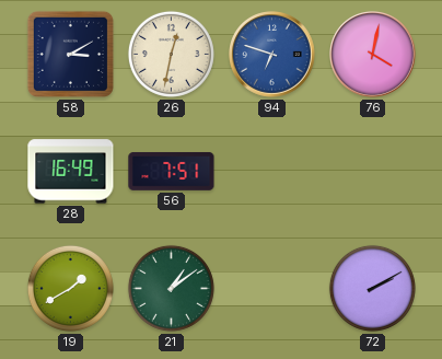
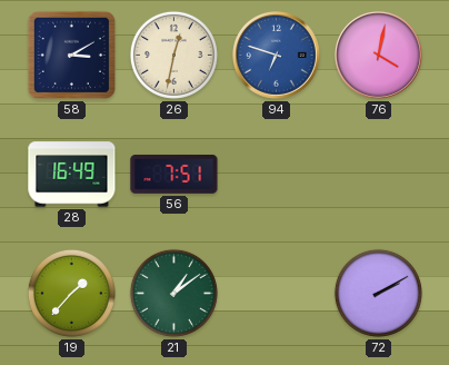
19: 1:40 -> 1:37
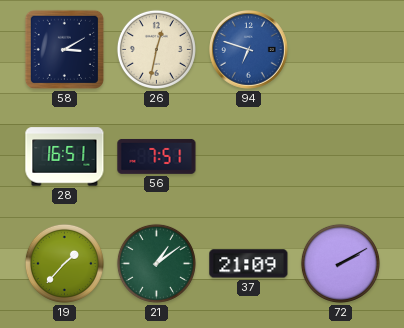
76: 4:02 -> none
28: 16:49 -> 16:51
37: none -> 21:09
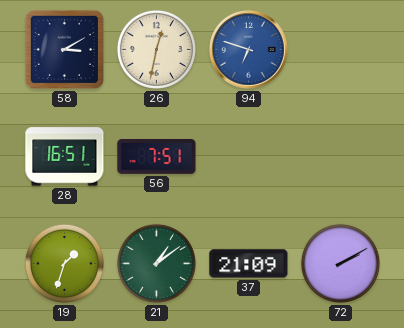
19: 1:37 -> 1:33
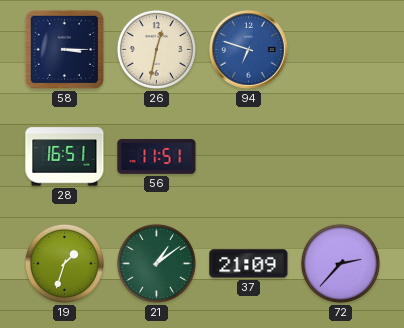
58: 3:10 -> 3:15
56: 7:51 -> 11:51
72: 2:10 -> 2:37
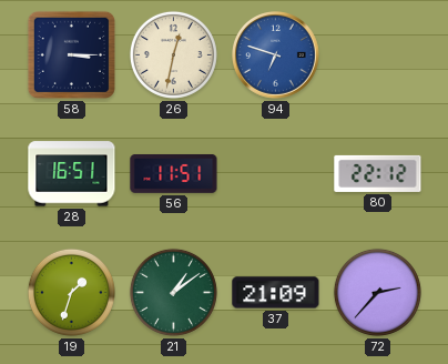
80: none -> 22:12
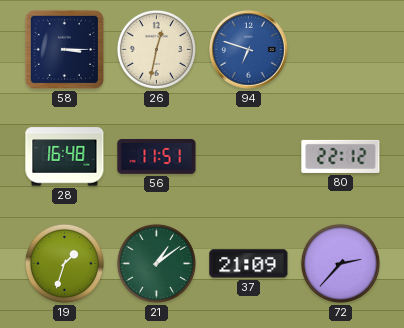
28: 16:51 -> 16:48
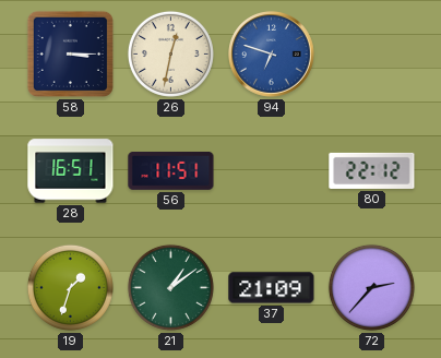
28: 16:48 -> 16:51
